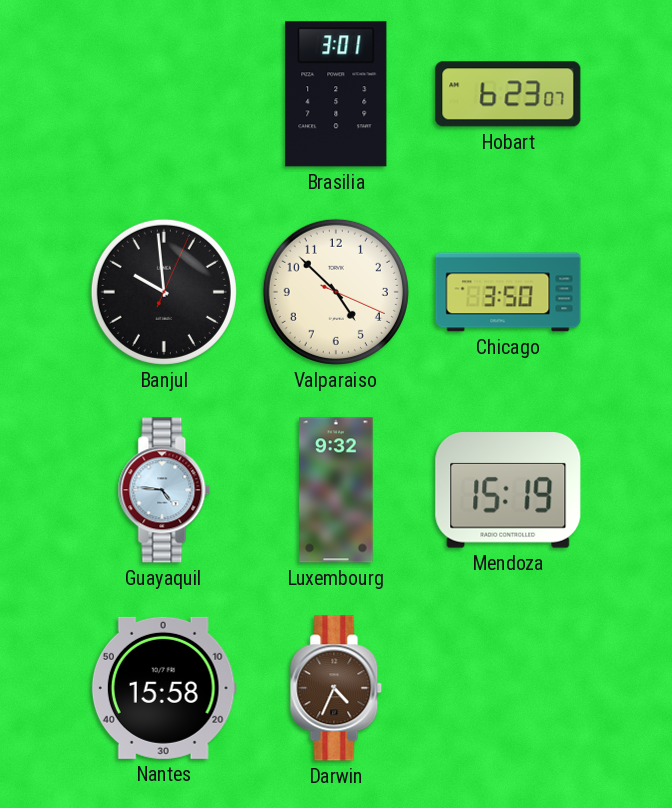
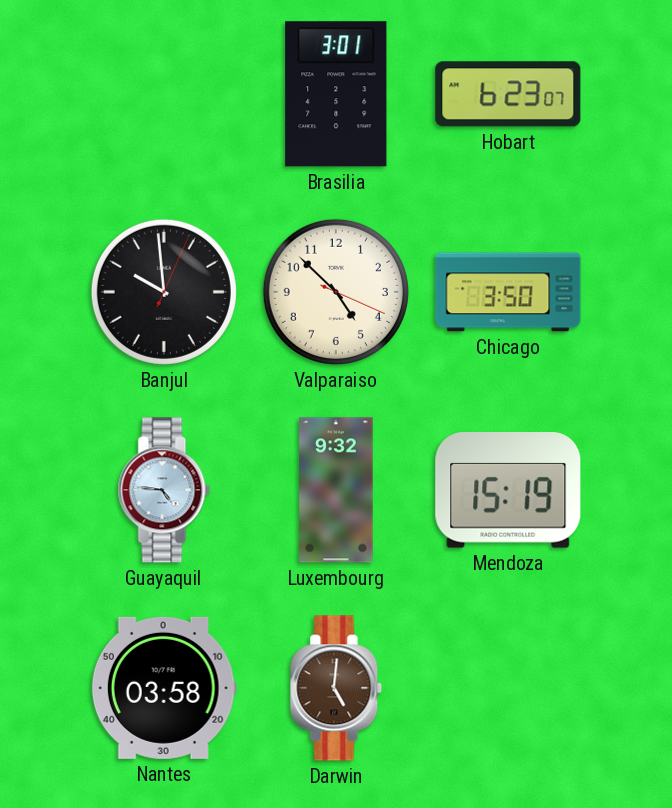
Nantes: 15:58 -> 03:58
Darwin: 4:34 -> 5:01
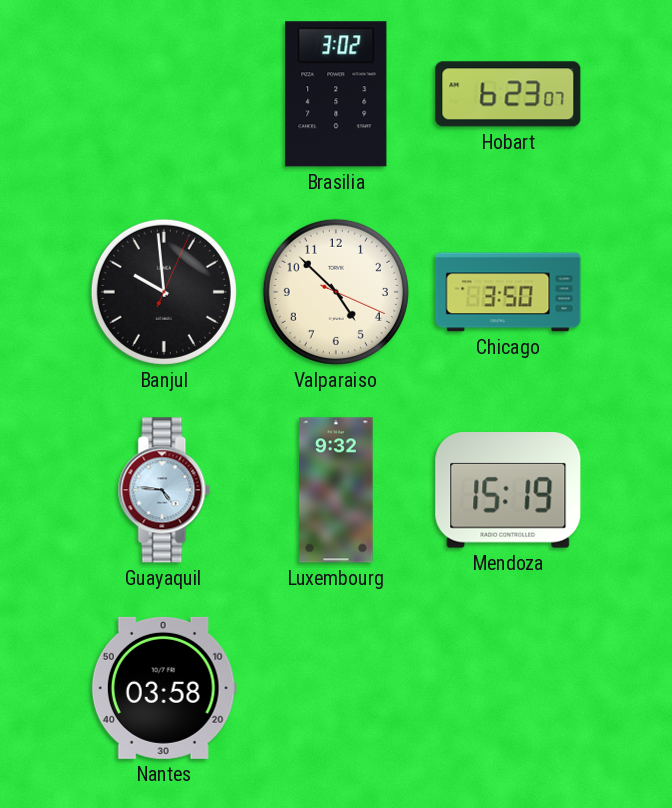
Brasilia: 3:01 -> 3:02
Darwin: 5:01 -> none
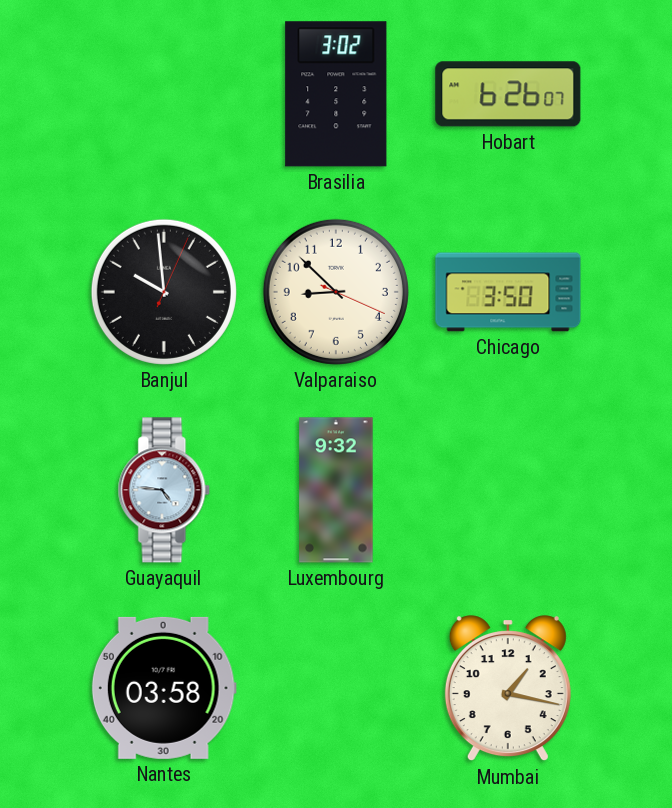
Hobart: 6:23 -> 6:26
Valparaiso: 4:52 -> 8:52
Mendoza: 15:19 -> none
Mumbai: none -> 1:17
